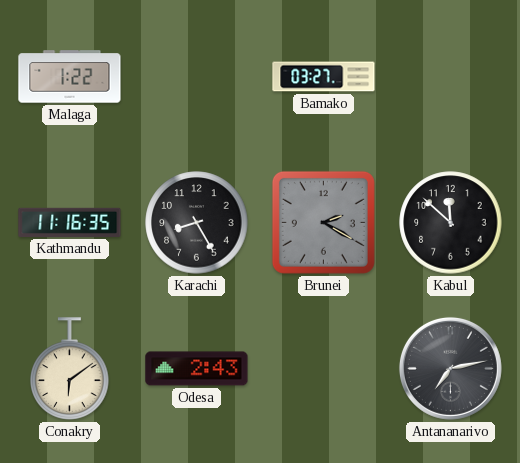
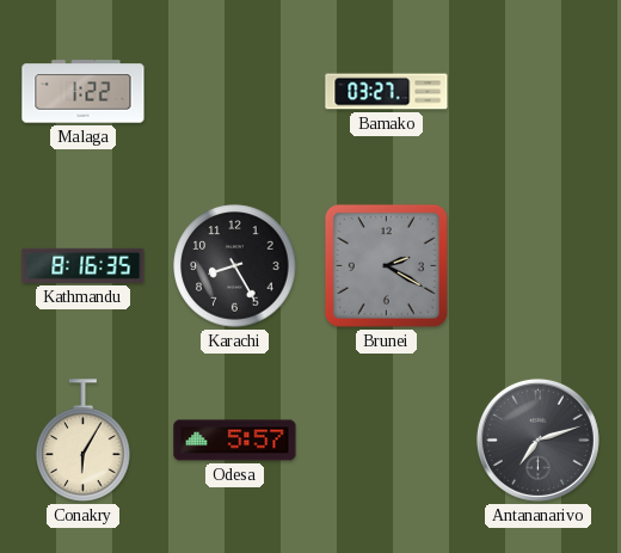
Kathmandu: 11:16 -> 8:16
Kabul: 11:52 -> none
Conakry: 6:09 -> 6:05
Odesa: 2:43 -> 5:57
Antananarivo: 7:13 -> 7:12
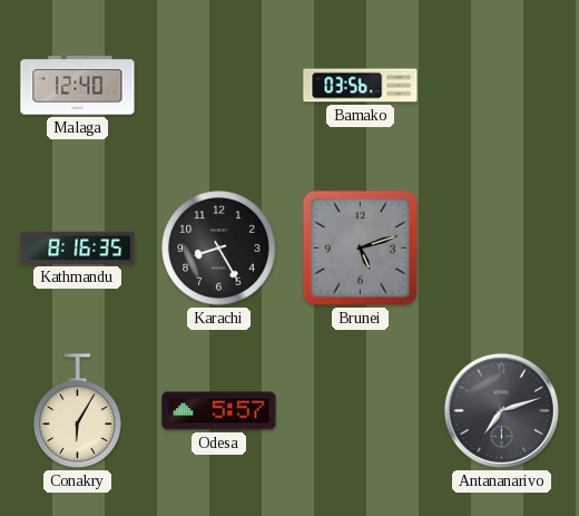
Malaga: 1:22 -> 12:40
Bamako: 03:27 -> 03:56
Brunei: 2:20 -> 5:12
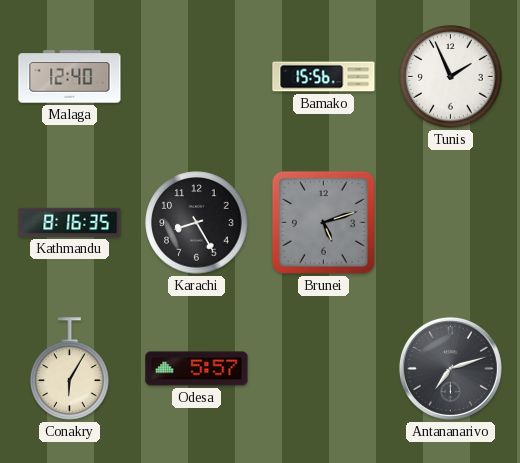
Bamako: 03:56 -> 15:56
Tunis: none -> 1:56
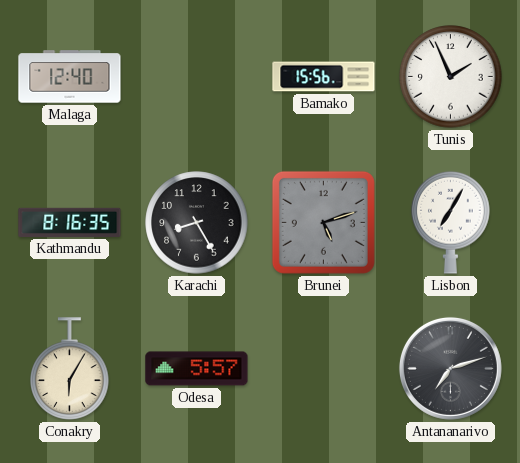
Lisbon: none -> 7:05
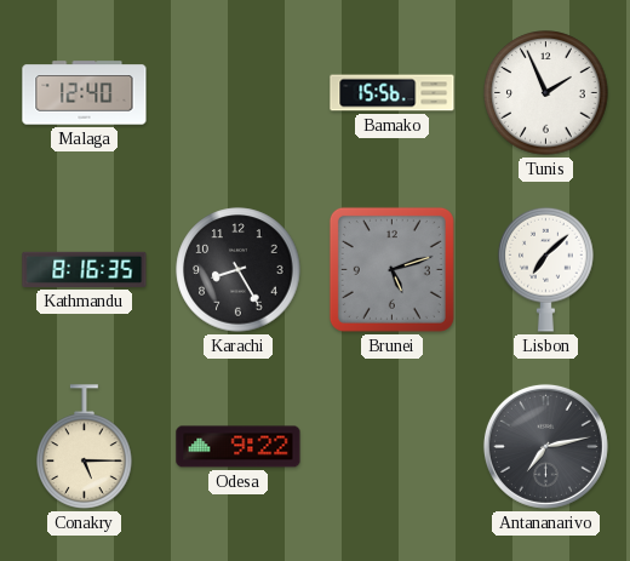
Lisbon: 7:05 -> 7:08
Conakry: 6:05 -> 5:15
Odesa: 5:57 -> 9:22
Antananarivo: 7:12 -> 7:13
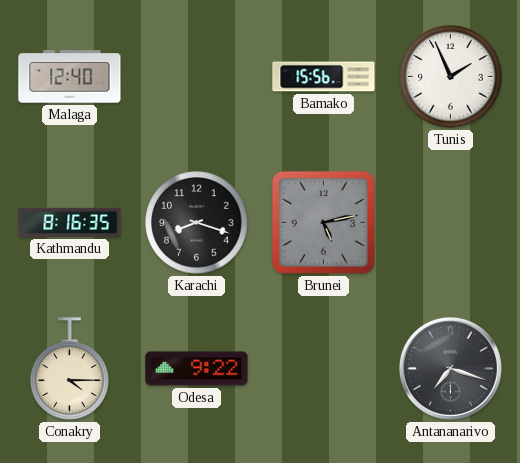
Karachi: 8:25 -> 8:18
Brunei: 5:12 -> 5:13
Lisbon: 7:08 -> none
Conakry: 5:15 -> 4:15
Antananarivo: 7:13 -> 7:18
